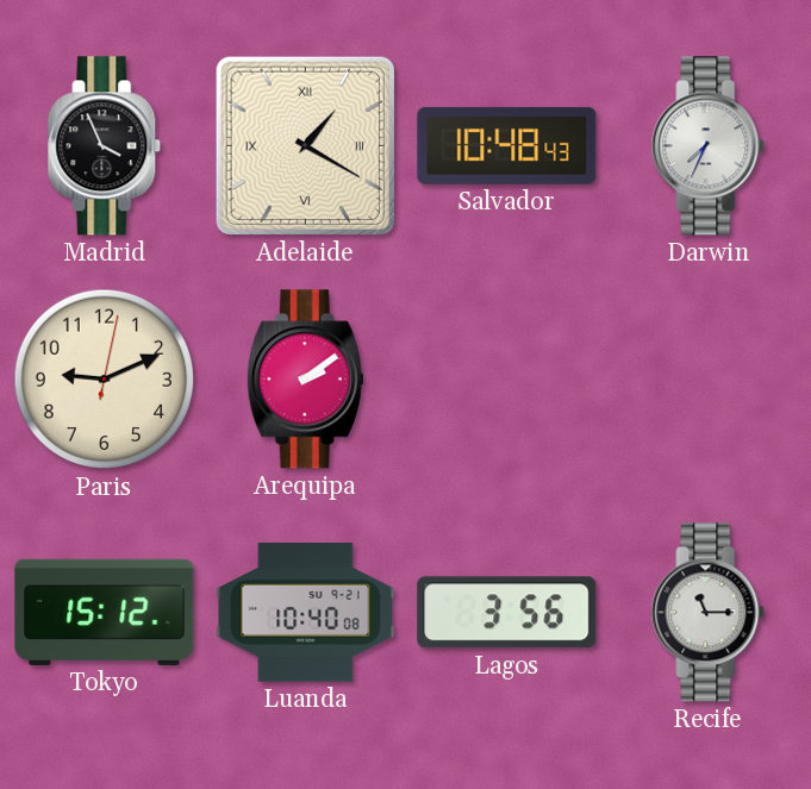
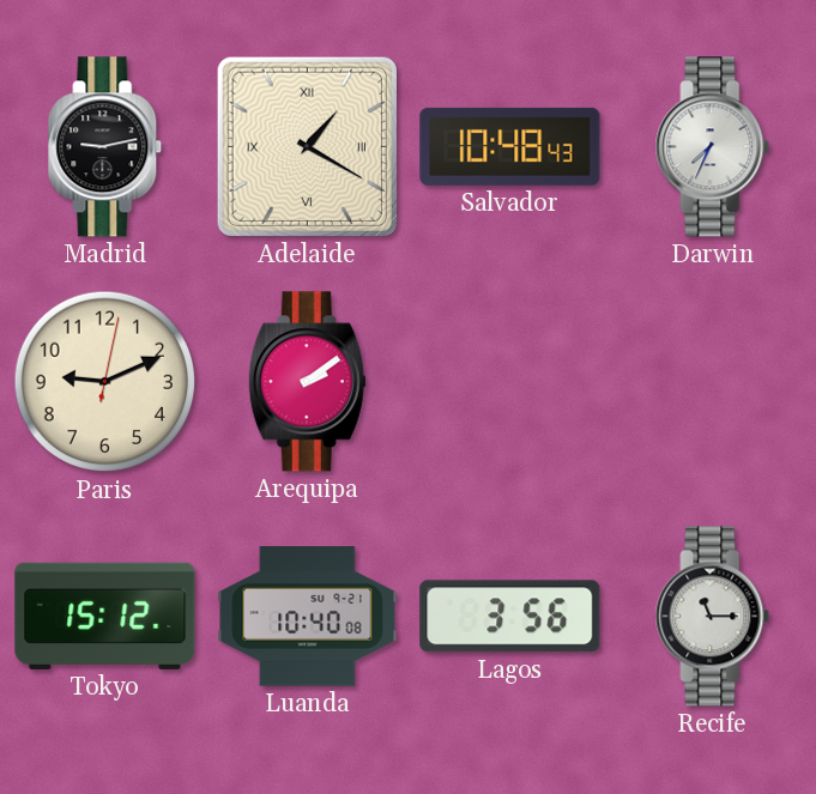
Madrid: 3:56 -> 9:13
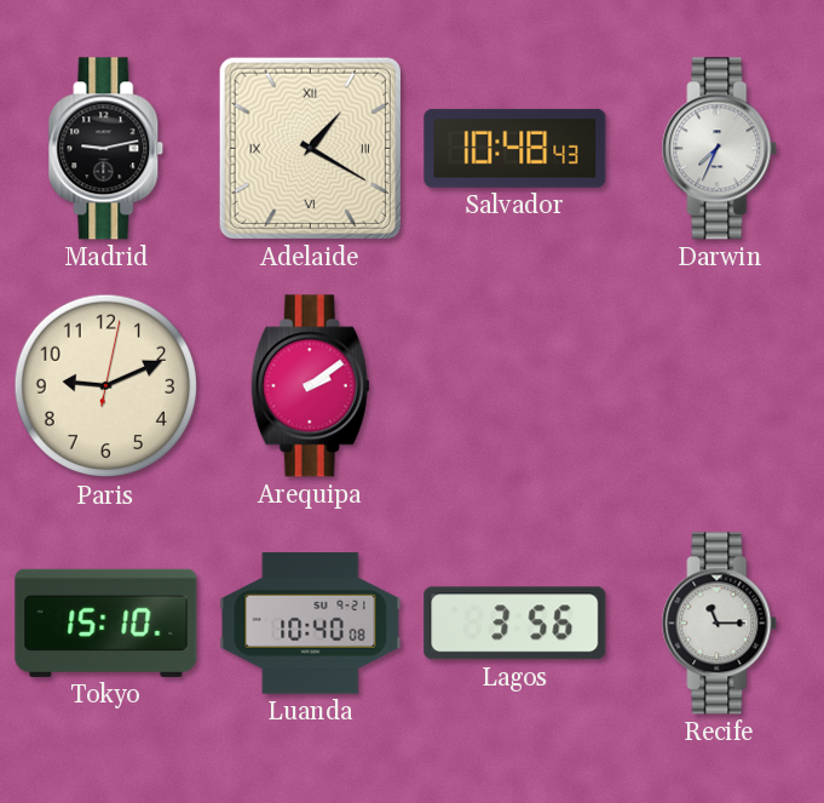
Tokyo: 15:12 -> 15:10
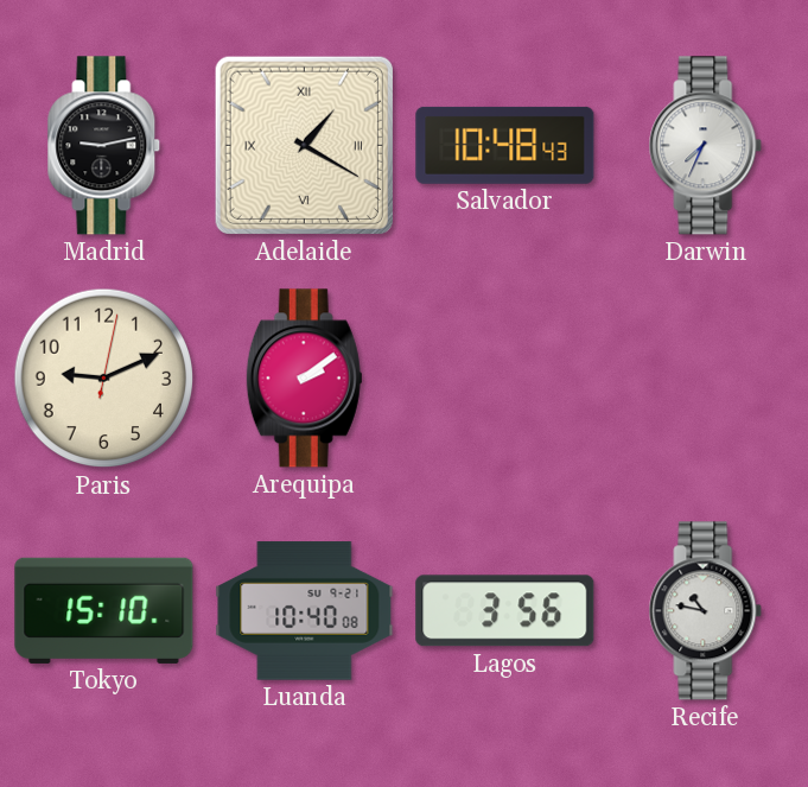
Recife: 11:15 -> 10:47
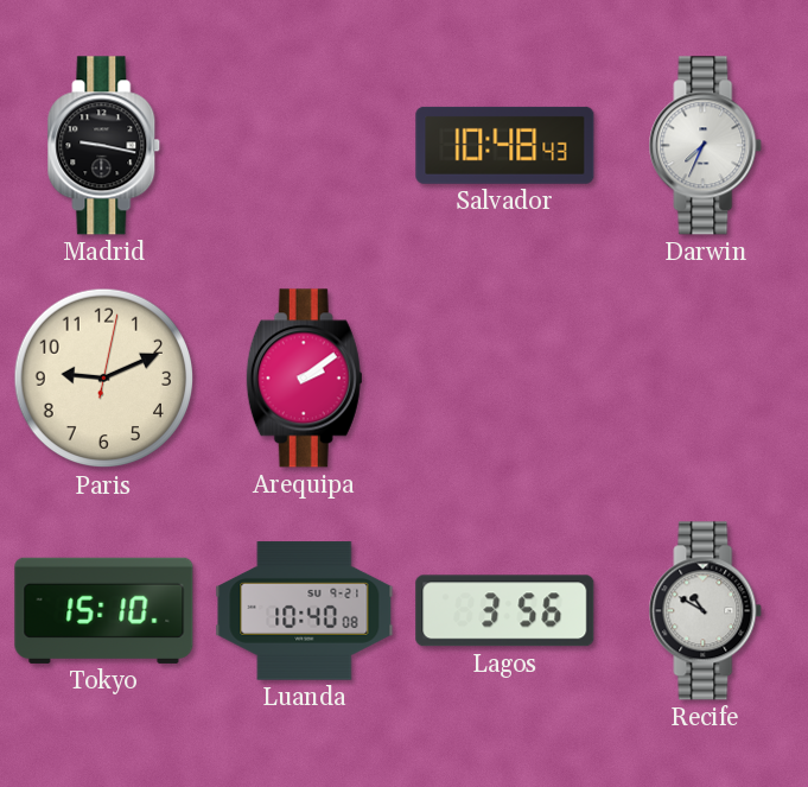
Madrid: 9:13 -> 9:17
Adelaide: 1:20 -> none
Recife: 10:47 -> 10:50
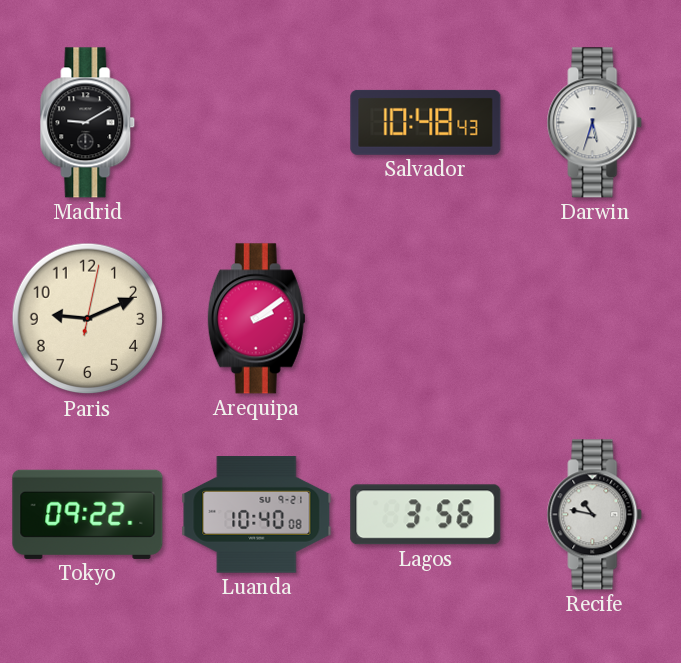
Madrid: 9:17 -> 9:10
Darwin: 7:34 -> 5:33
Tokyo: 15:10 -> 09:22
Recife: 10:50 -> 10:47
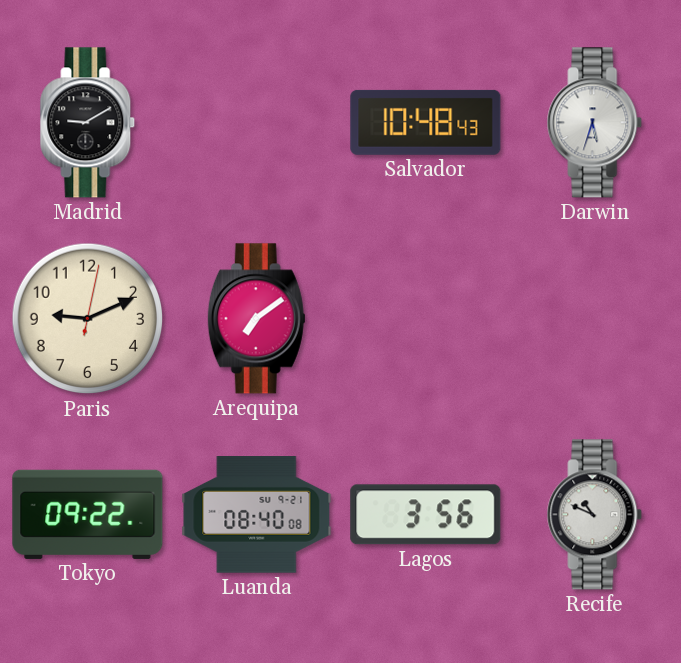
Arequipa: 2:09 -> 7:09
Luanda: 10:40 -> 08:40
Recife: 10:47 -> 10:49
